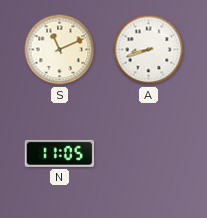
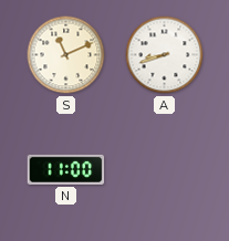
N: 11:05 -> 11:00
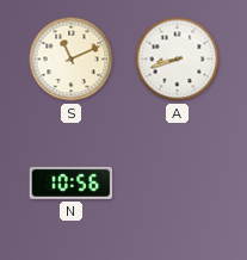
N: 11:00 -> 10:56
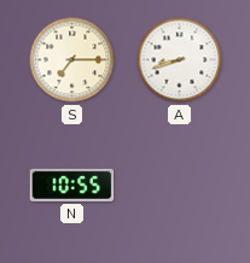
S: 11:11 -> 7:15
N: 10:56 -> 10:55
